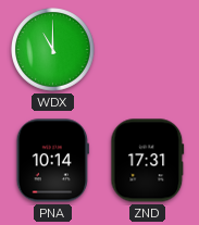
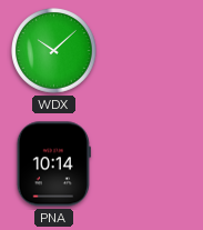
WDX: 11:00 -> 10:08
ZND: 17:31 -> none
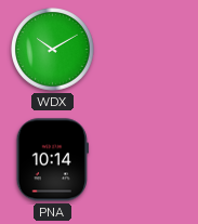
WDX: 10:08 -> 10:10
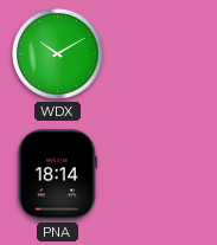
PNA: 10:14 -> 18:14
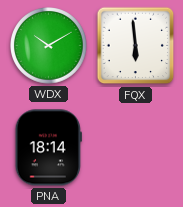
FQX: none -> 5:59
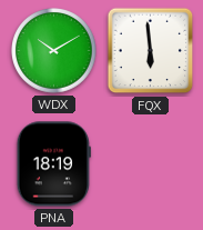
PNA: 18:14 -> 18:19
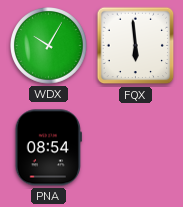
WDX: 10:10 -> 10:05
PNA: 18:19 -> 08:54
